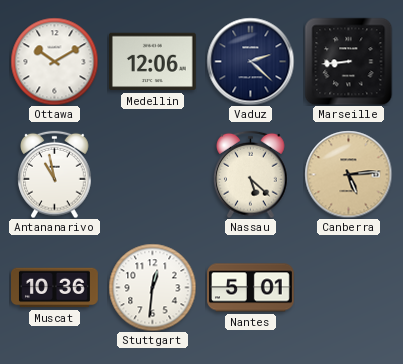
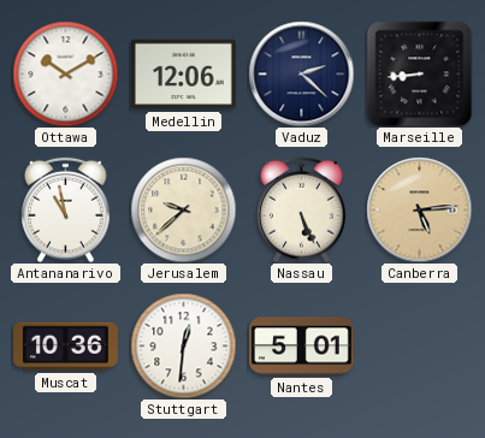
Jerusalem: none -> 9:38
Nassau: 5:22 -> 5:26
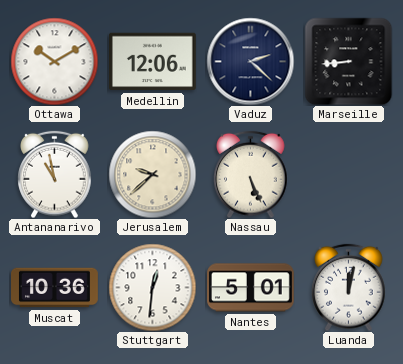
Canberra: 5:14 -> none
Luanda: none -> 12:02
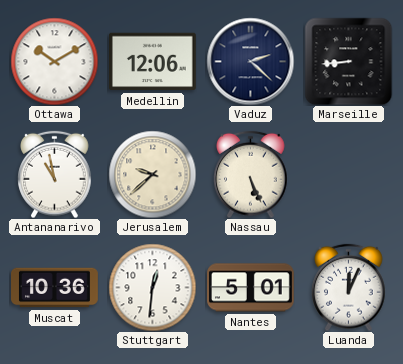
Luanda: 12:02 -> 12:04
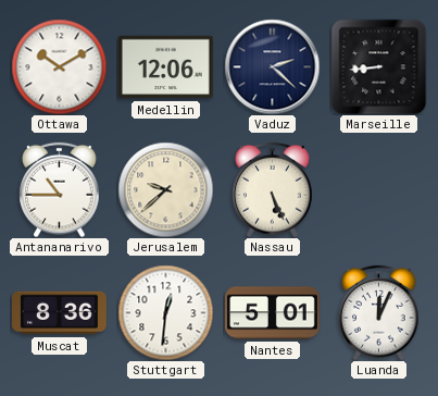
Antananarivo: 10:58 -> 10:45
Muscat: 10:36 -> 8:36
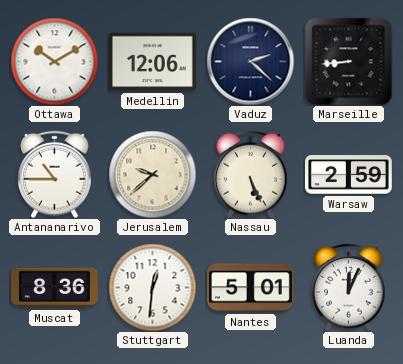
Warsaw: none -> 2:59
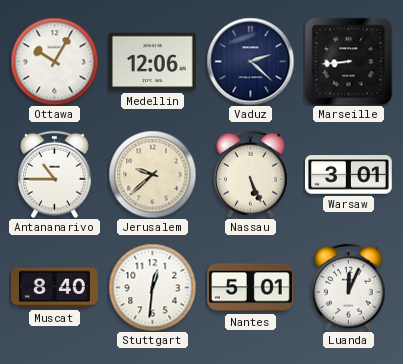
Ottawa: 10:10 -> 10:05
Warsaw: 2:59 -> 3:01
Muscat: 8:36 -> 8:40
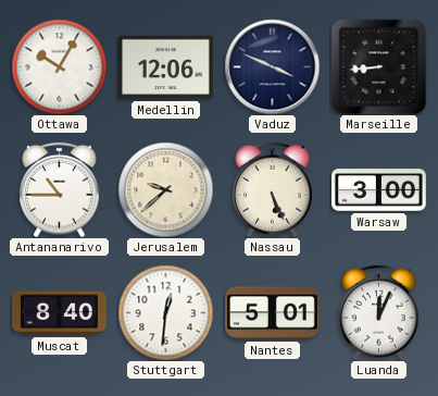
Vaduz: 2:22 -> 3:49
Warsaw: 3:01 -> 3:00
